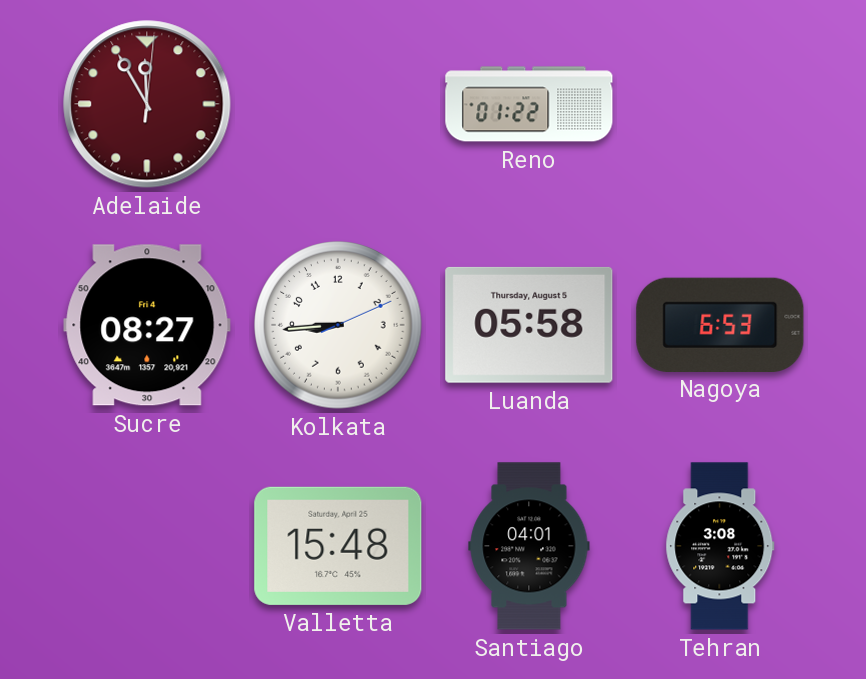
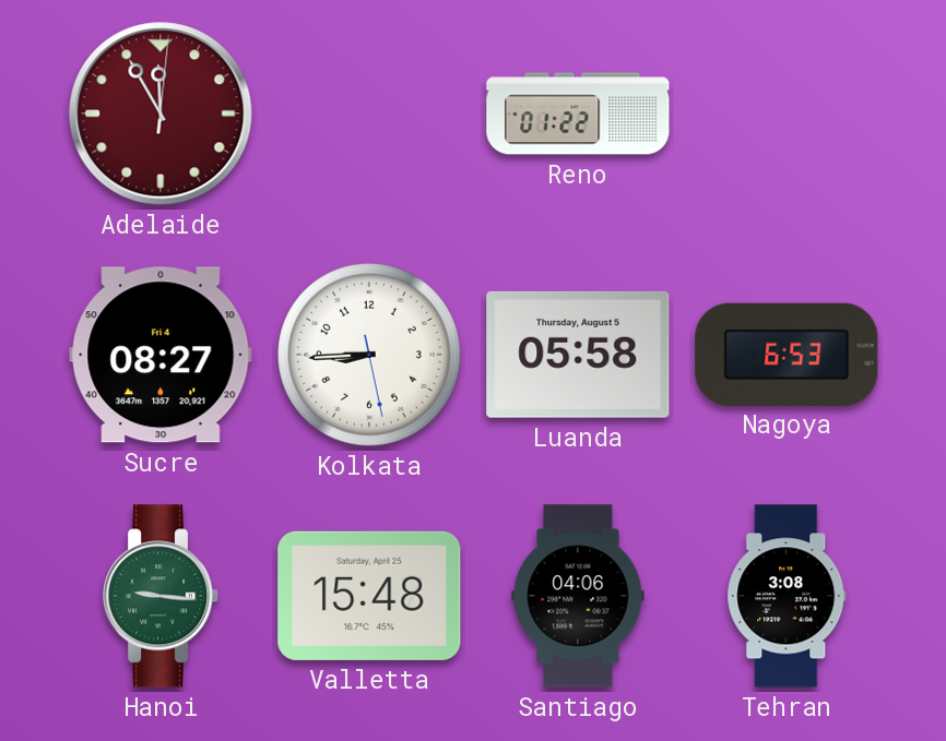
Kolkata: 8:44:11 -> 8:44:28
Hanoi: none -> 9:16
Santiago: 04:01 -> 04:06
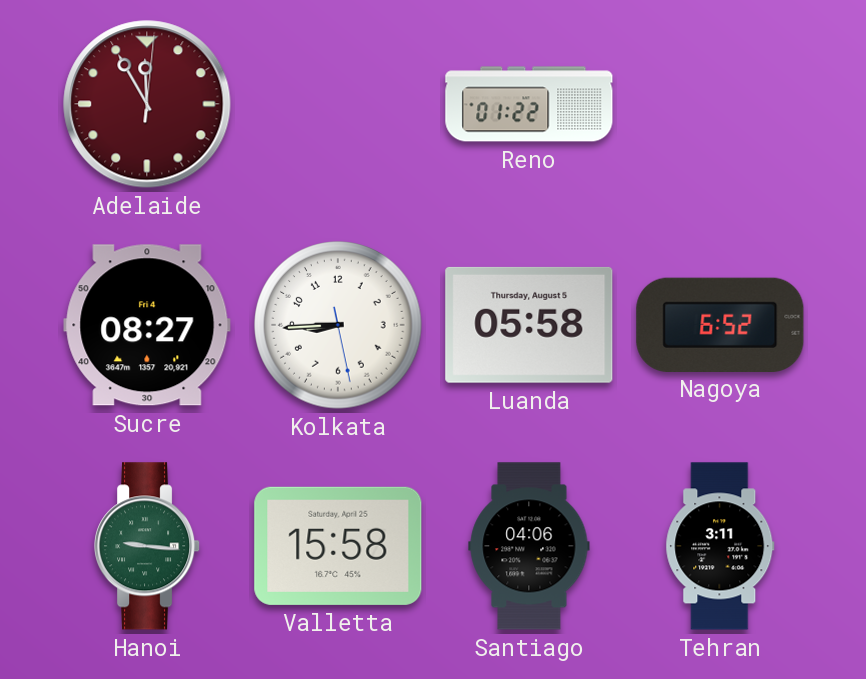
Nagoya: 6:53 -> 6:52
Valletta: 15:48 -> 15:58
Tehran: 3:08 -> 3:11
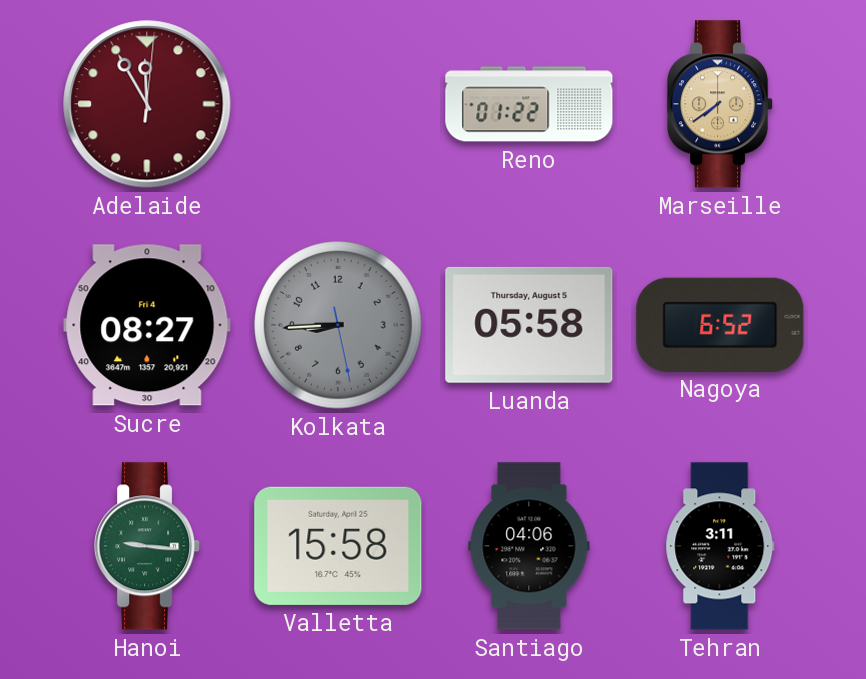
Marseille: none -> 7:39
Kolkata dial: white -> grey
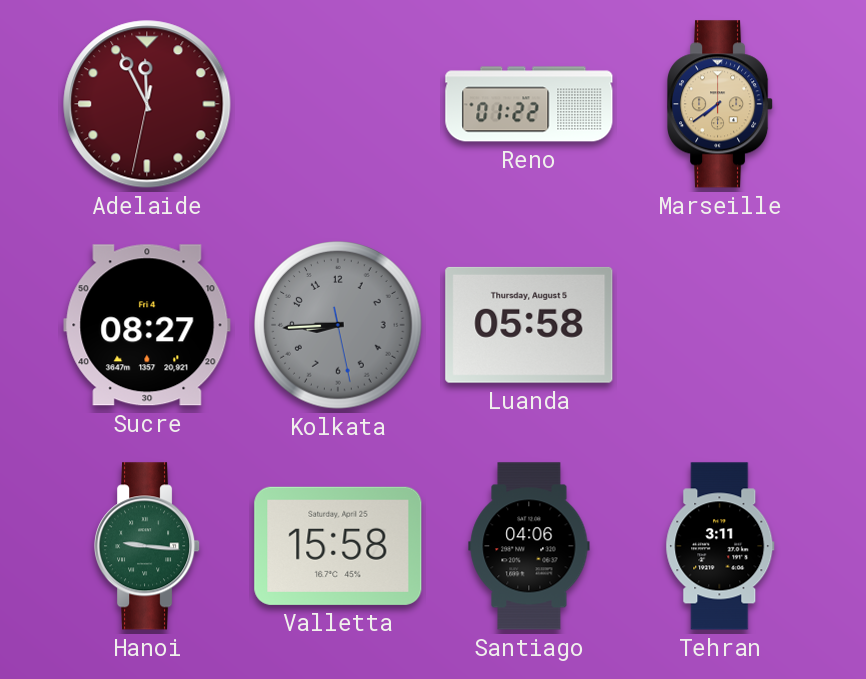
Adelaide: 11:55:01 -> 11:55:32
Nagoya: 6:52 -> none
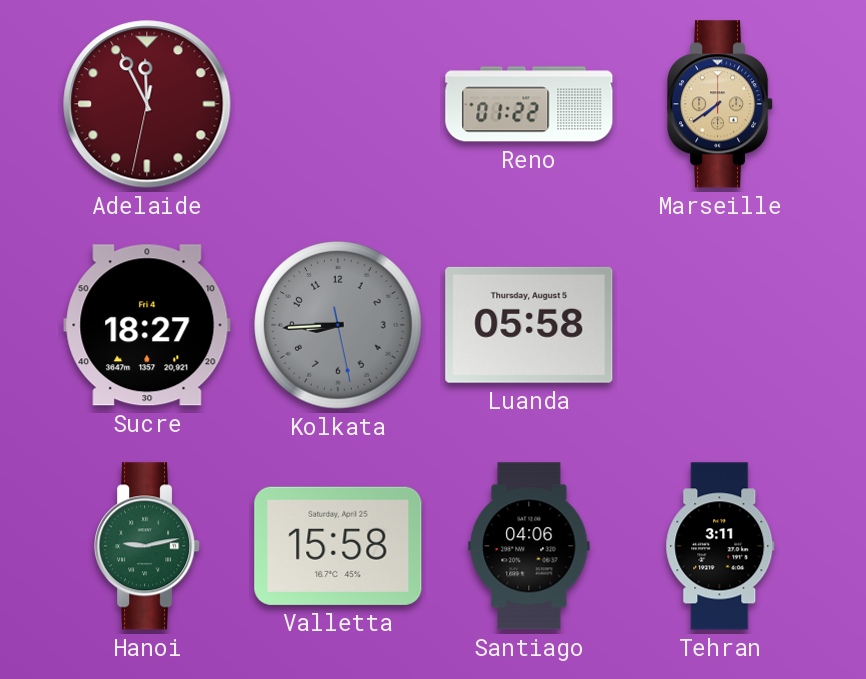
Sucre: 08:27 -> 18:27
Hanoi: 9:16 -> 9:13
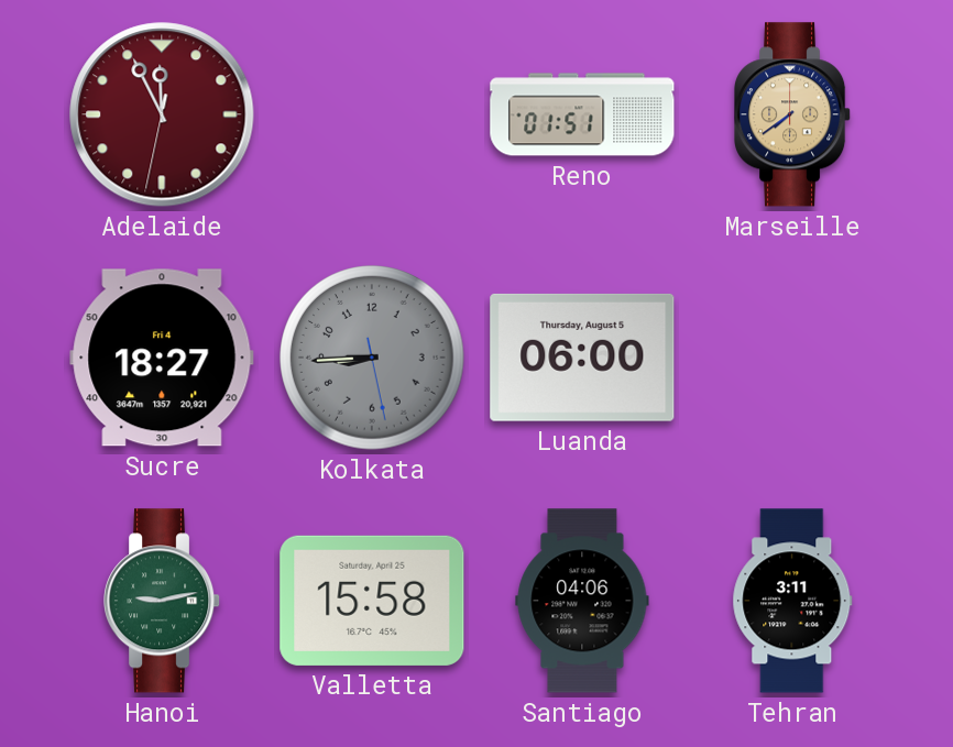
Reno: 01:22 -> 01:51
Luanda: 05:58 -> 06:00
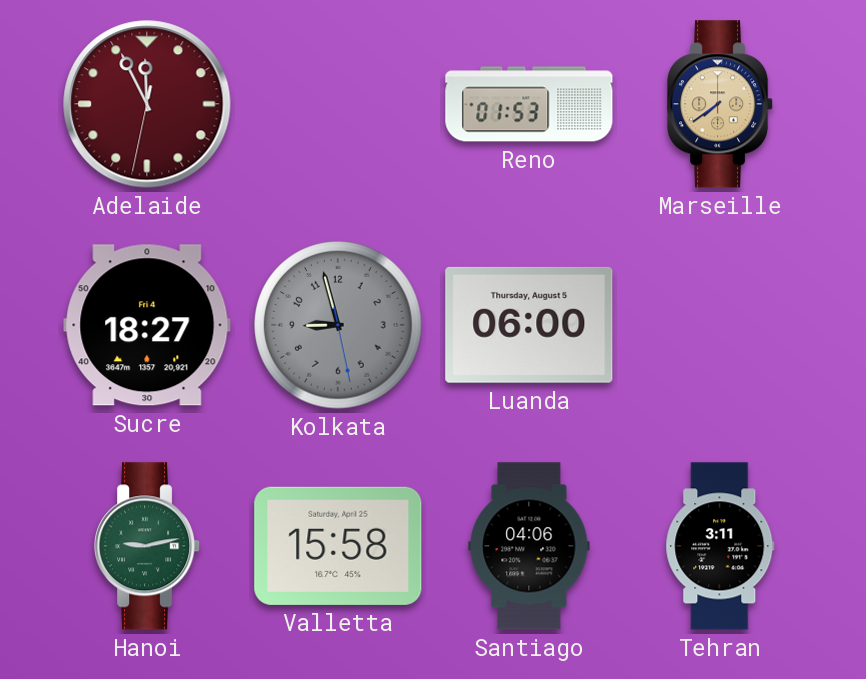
Reno: 01:51 -> 01:53
Kolkata: 8:44 -> 8:57
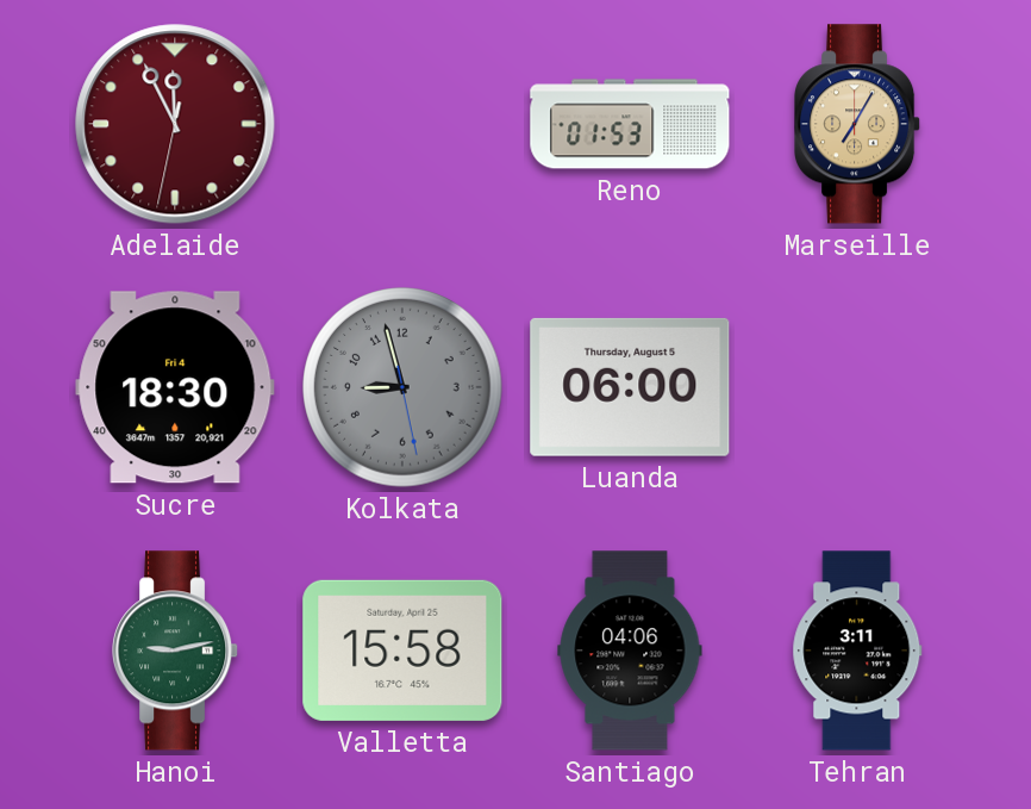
Marseille: 7:39 -> 7:05
Sucre: 18:27 -> 18:30
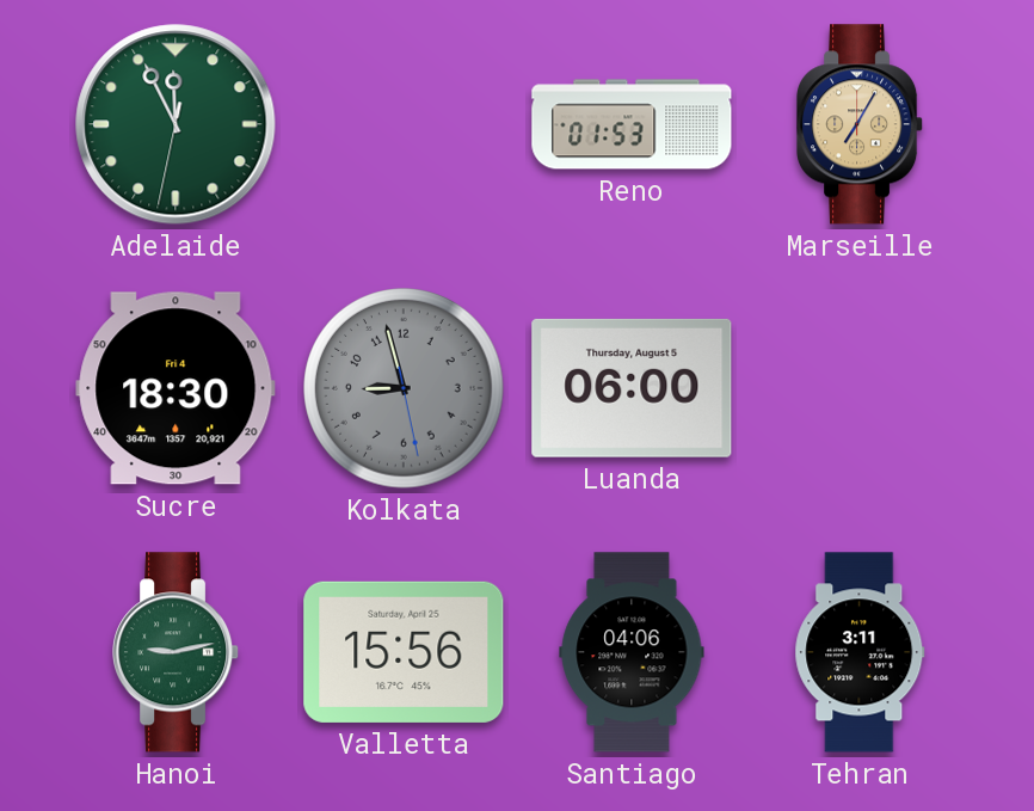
Adelaide dial: burgundy -> green
Valletta: 15:58 -> 15:56
